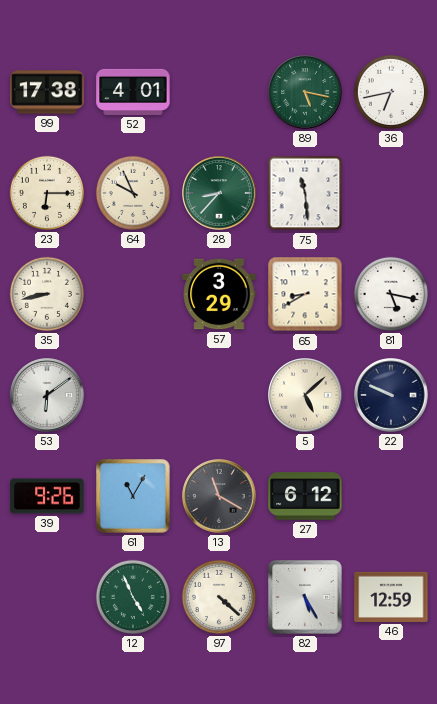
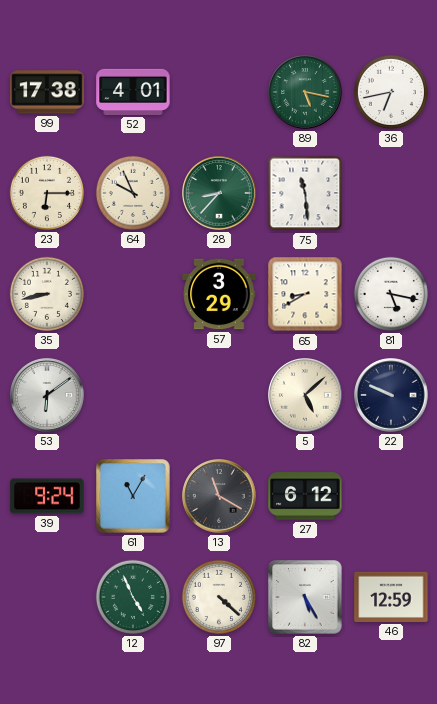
39: 9:26 -> 9:24
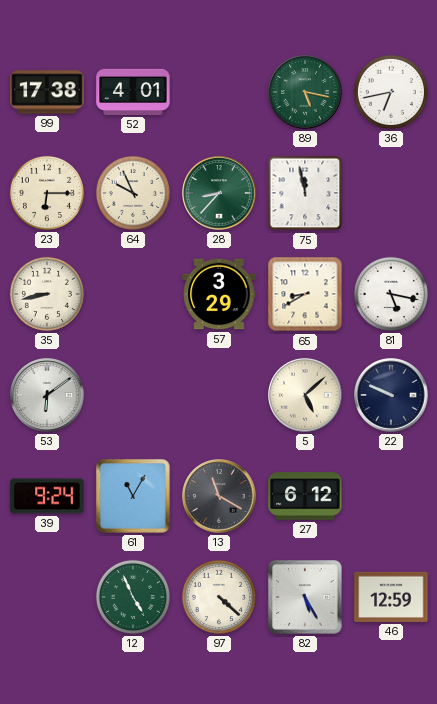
75: 11:29 -> 11:58
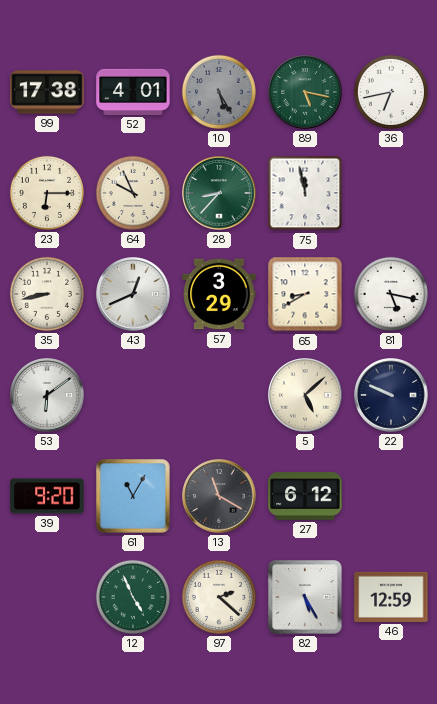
10: none -> 5:25
43: none -> 12:41
39: 9:24 -> 9:20
97: 4:22 -> 2:22
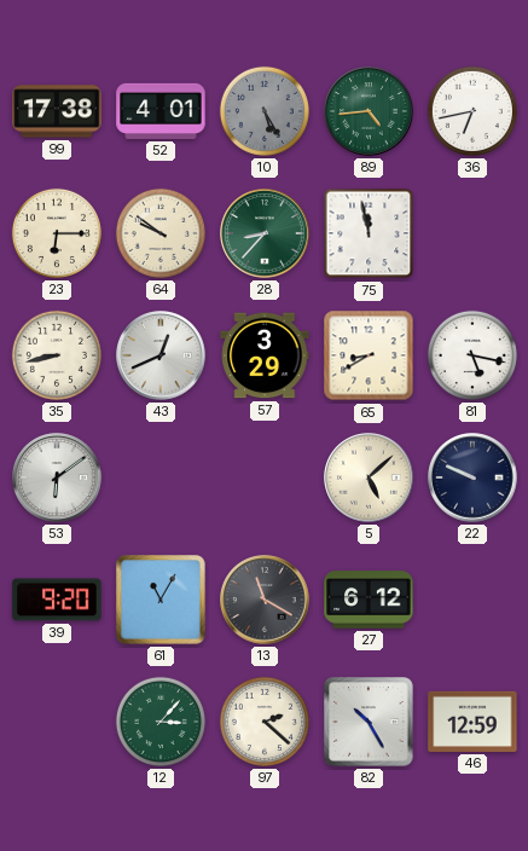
89: 5:17 -> 4:44
64: 9:56 -> 9:51
12: 4:56 -> 3:07
82: 5:25 -> 10:25
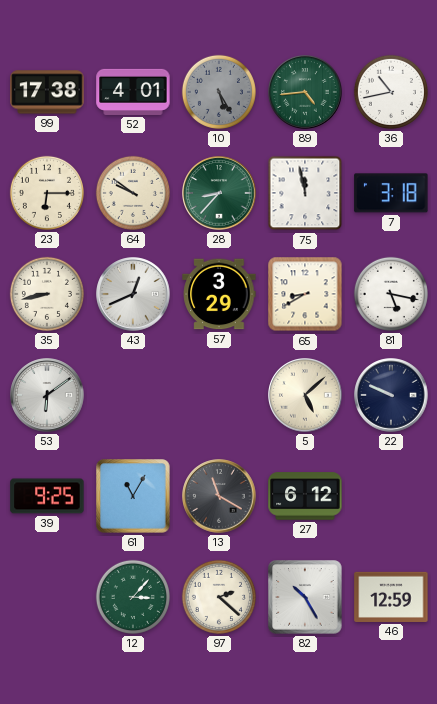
36: 6:43 -> 10:43
7: none -> 3:18
39: 9:20 -> 9:25
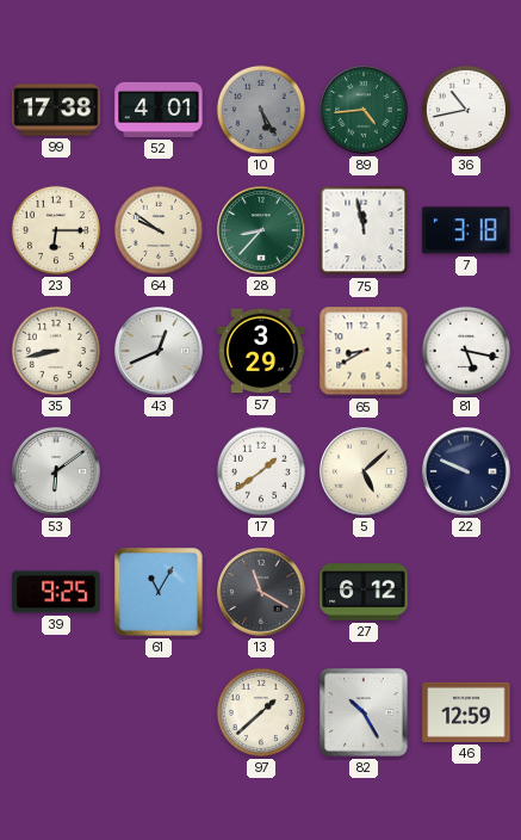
17: none -> 1:39
12: 3:07 -> none
97: 2:22 -> 1:38
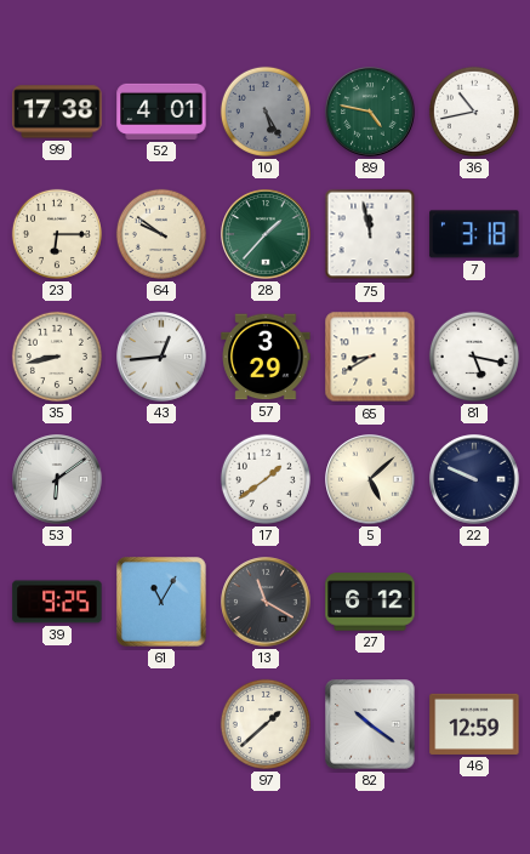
89: 4:44 -> 4:47
28: 8:37 -> 1:37
43: 12:41 -> 12:44
82: 10:25 -> 10:21
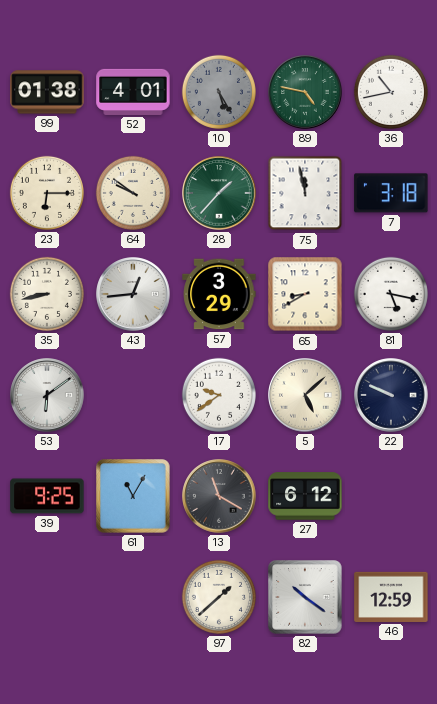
99: 17:38 -> 01:38
17: 1:39 -> 9:39
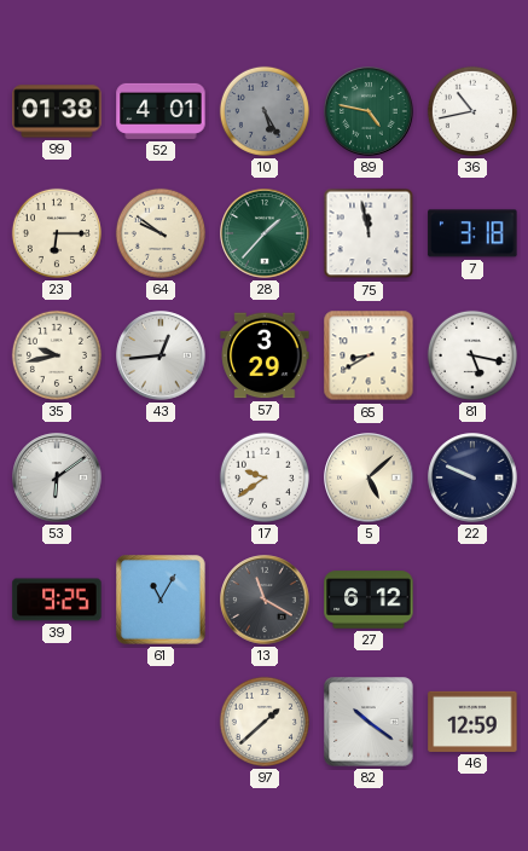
35: 8:43 -> 9:43
